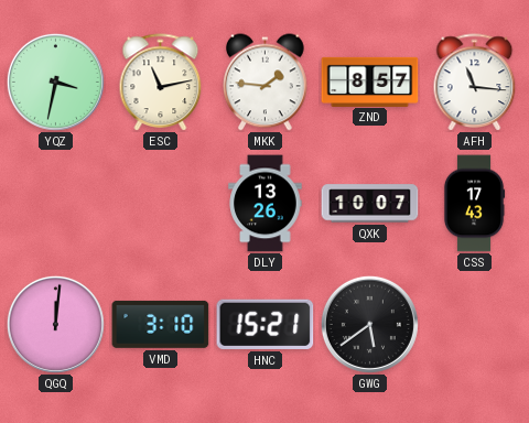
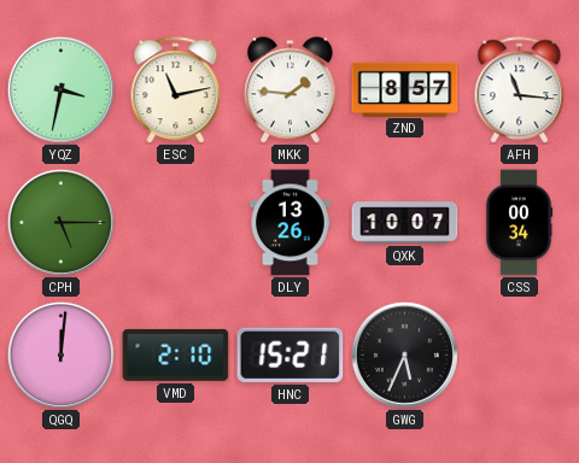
CPH: none -> 5:15
CSS: 17:43 -> 00:34
VMD: 3:10 -> 2:10
GWG: 5:39 -> 5:34
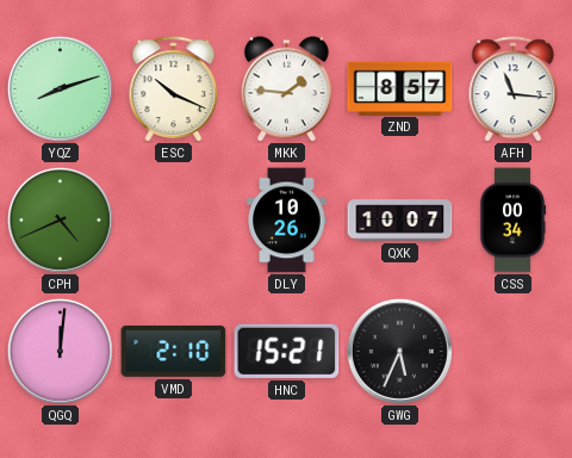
YQZ: 3:32 -> 8:12
ESC: 11:13 -> 10:19
CPH: 5:15 -> 4:41
DLY: 13:26 -> 10:26
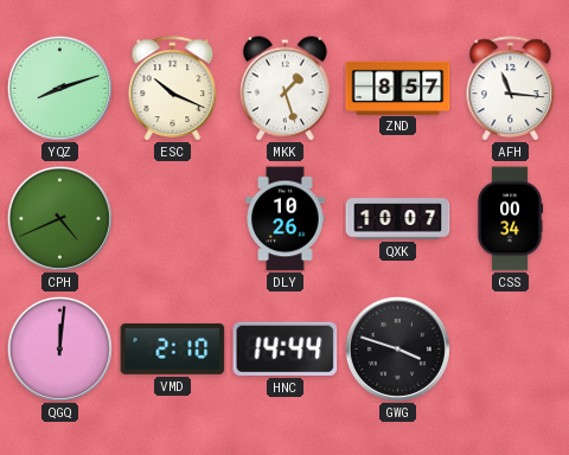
MKK: 1:46 -> 1:27
HNC: 15:21 -> 14:44
GWG: 5:34 -> 3:48
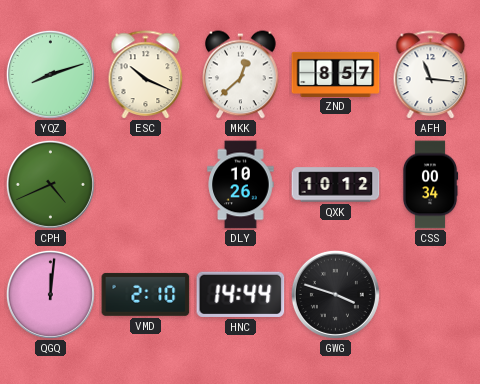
MKK: 1:27 -> 12:38
QXK: 10:07 -> 10:12
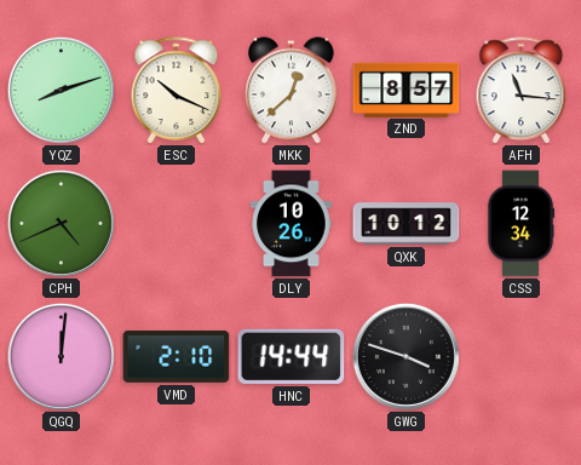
CSS: 00:34 -> 12:34
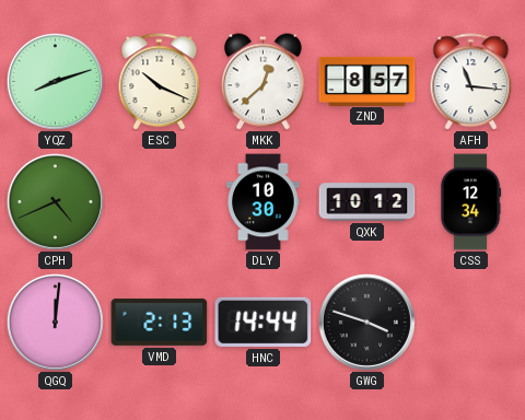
DLY: 10:26 -> 10:30
VMD: 2:10 -> 2:13
